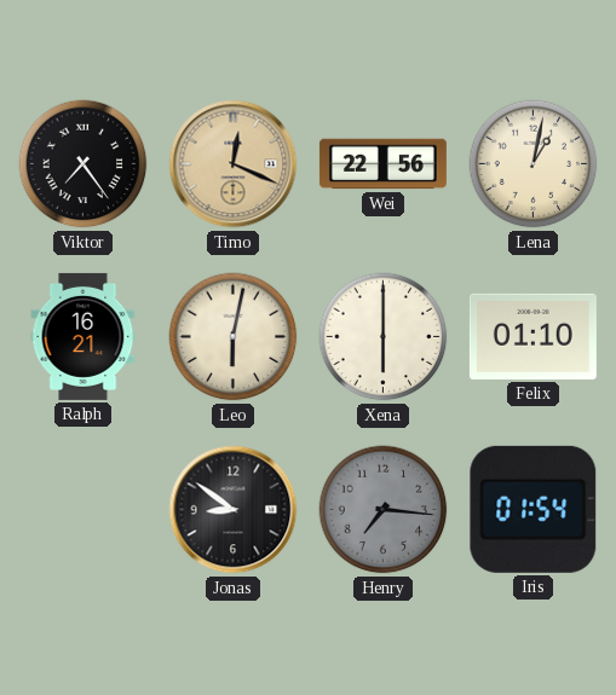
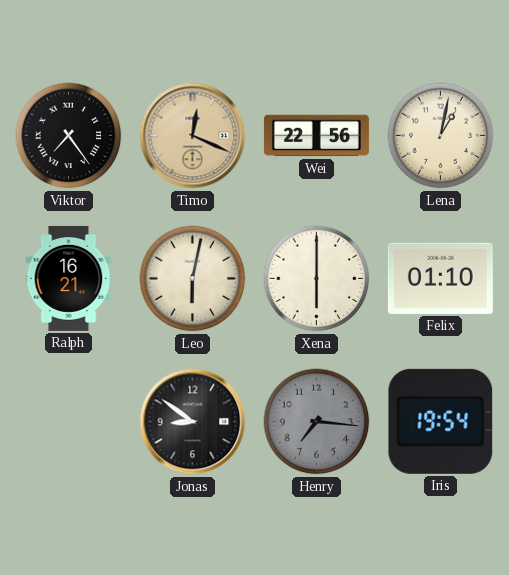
Iris: 01:54 -> 19:54
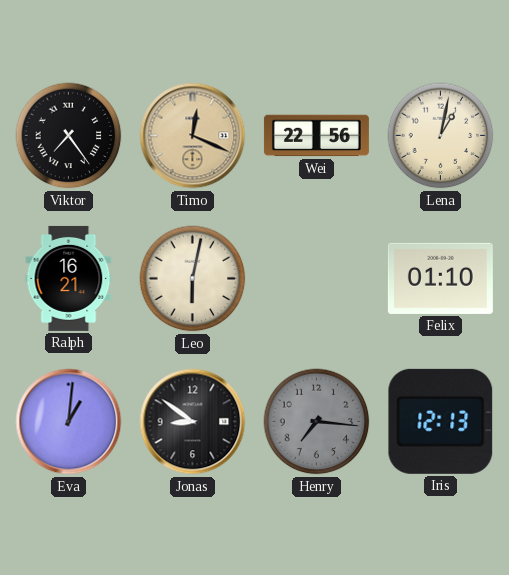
Xena: 6:00 -> none
Eva: none -> 1:01
Iris: 19:54 -> 12:13
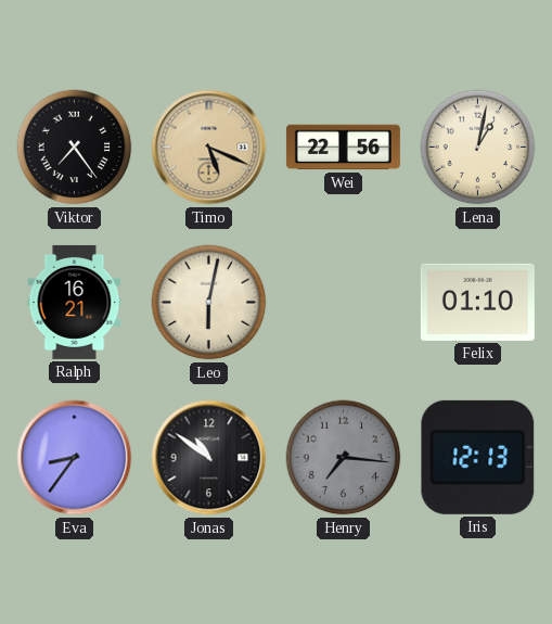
Timo: 12:19 -> 5:19
Eva: 1:01 -> 8:36
Jonas: 8:51 -> 10:51
